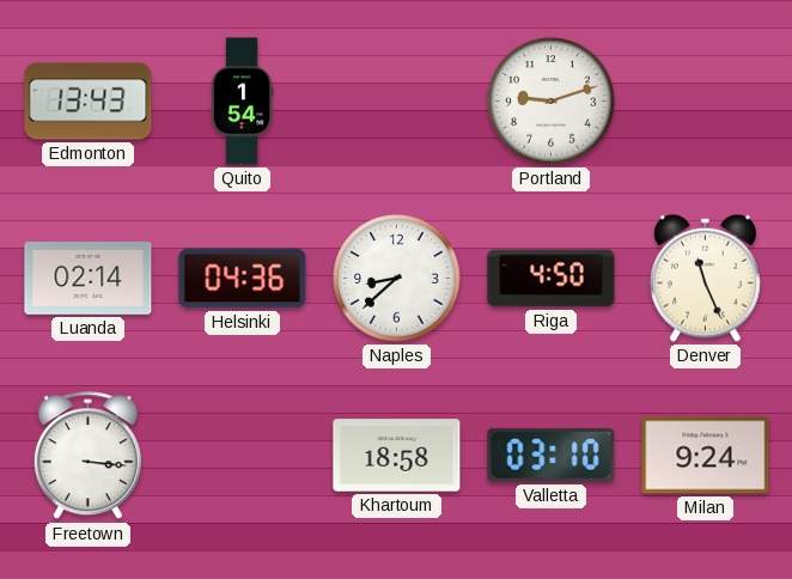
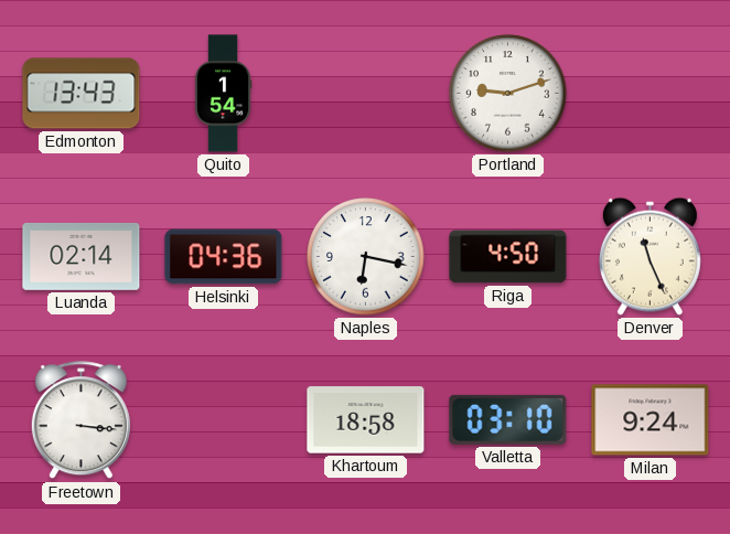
Naples: 8:38 -> 6:17
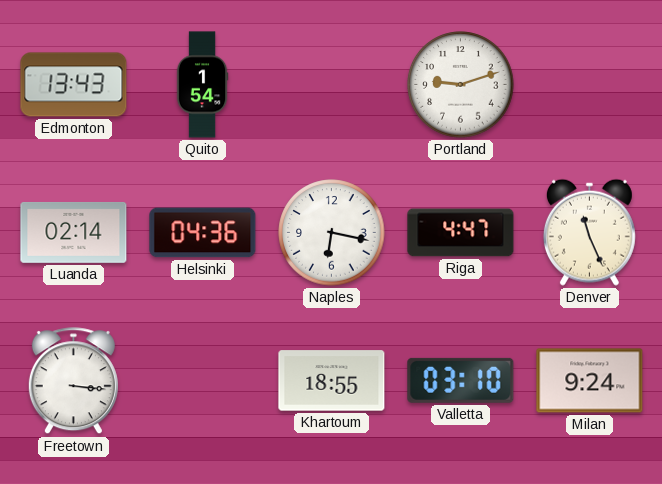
Riga: 4:50 -> 4:47
Khartoum: 18:58 -> 18:55
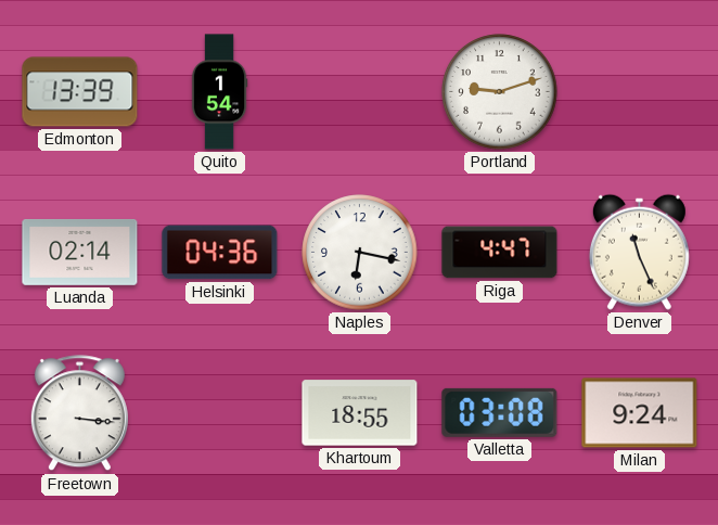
Edmonton: 13:43 -> 13:39
Valletta: 03:10 -> 03:08
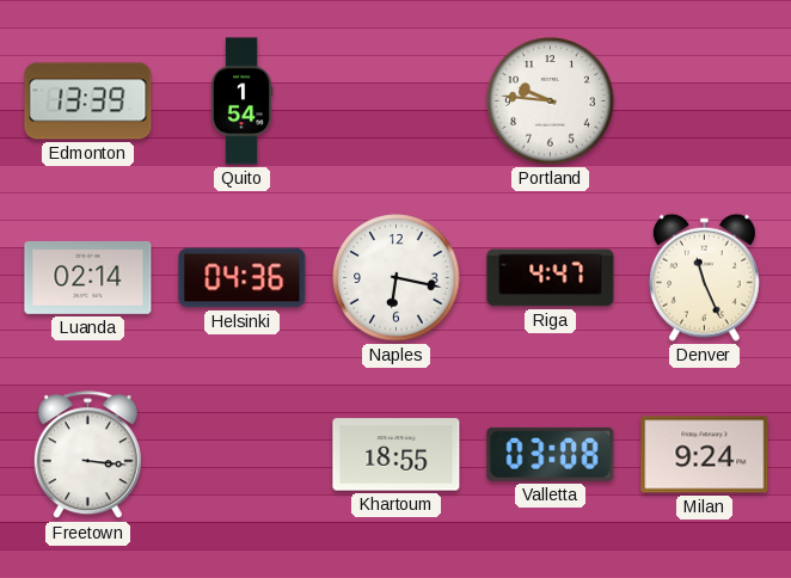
Portland: 9:12 -> 9:46
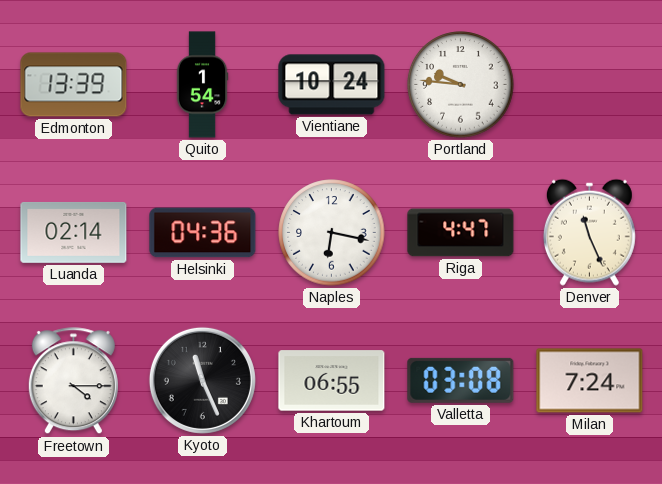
Vientiane: none -> 10:24
Freetown: 3:16 -> 4:15
Kyoto: none -> 11:26
Khartoum: 18:55 -> 06:55
Milan: 9:24 -> 7:24
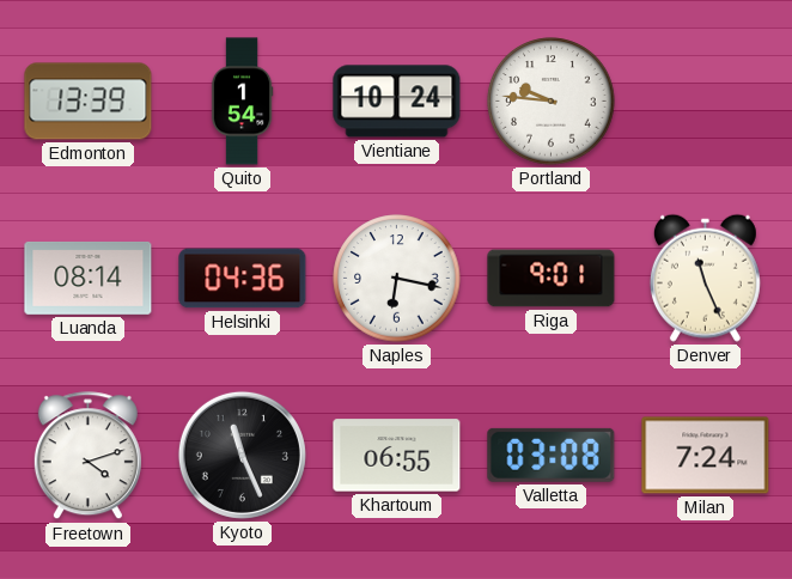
Luanda: 02:14 -> 08:14
Riga: 4:47 -> 9:01
Freetown: 4:15 -> 4:12
